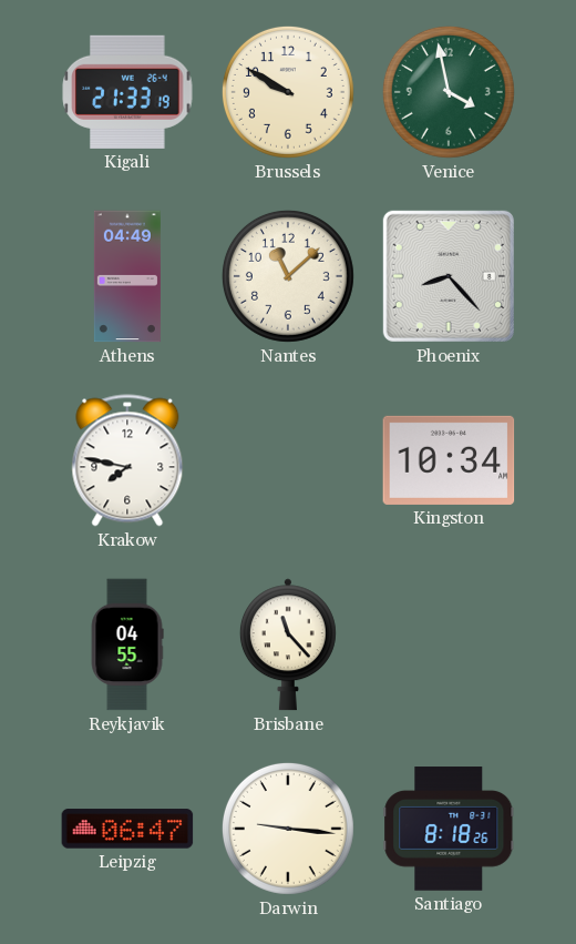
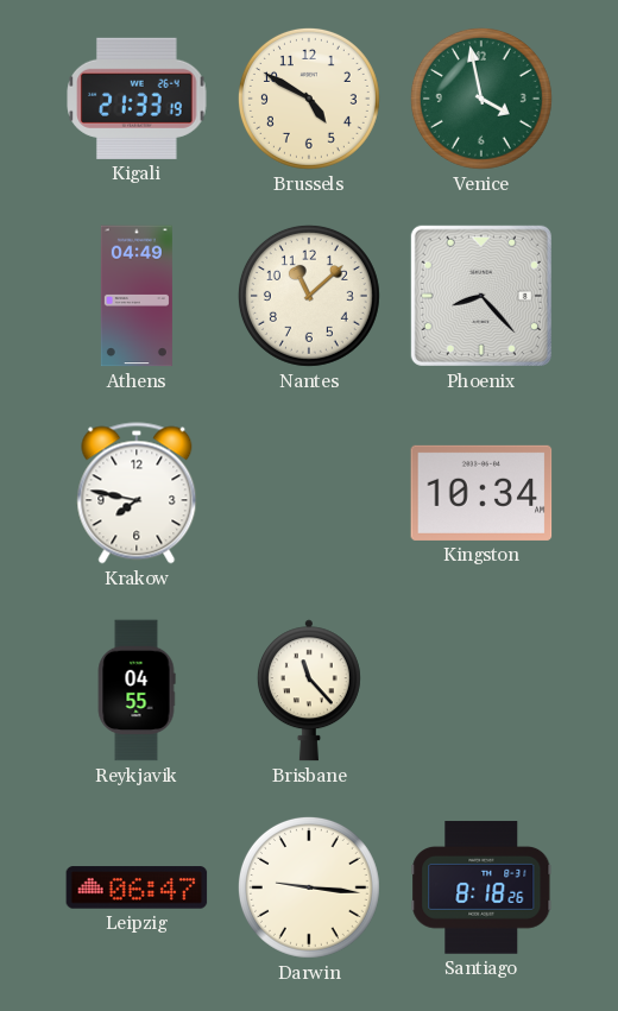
Brussels: 9:50 -> 4:50
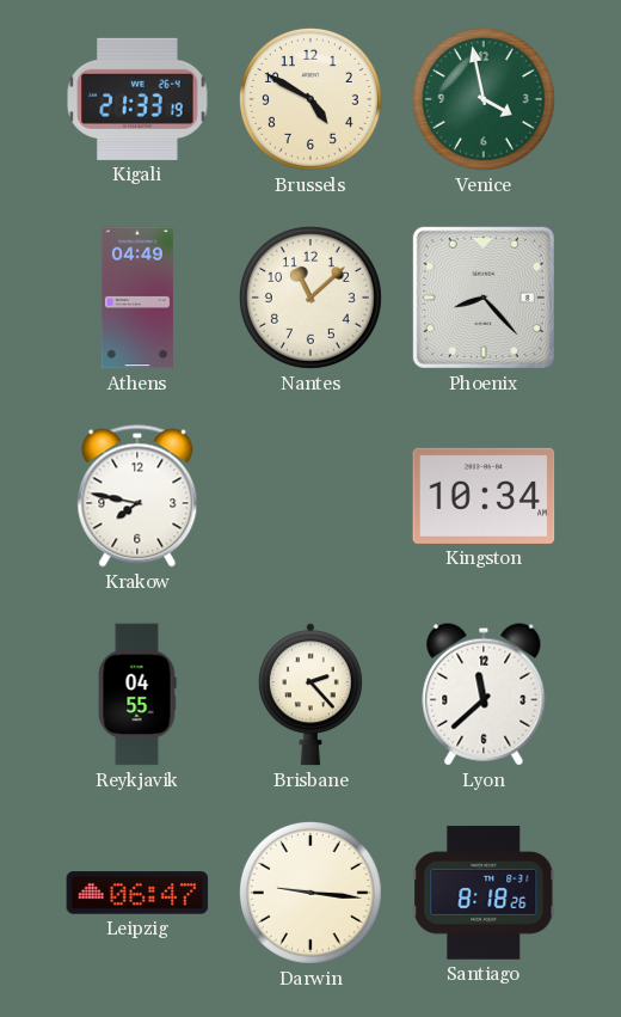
Brisbane: 11:23 -> 2:23
Lyon: none -> 11:38
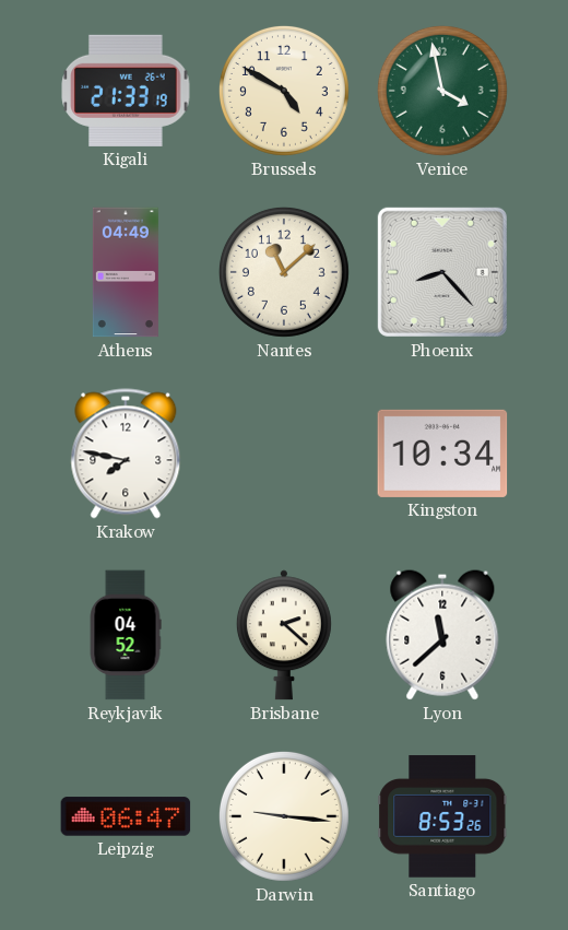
Reykjavik: 04:55 -> 04:52
Brisbane: 2:23 -> 2:22
Santiago: 8:18 -> 8:53
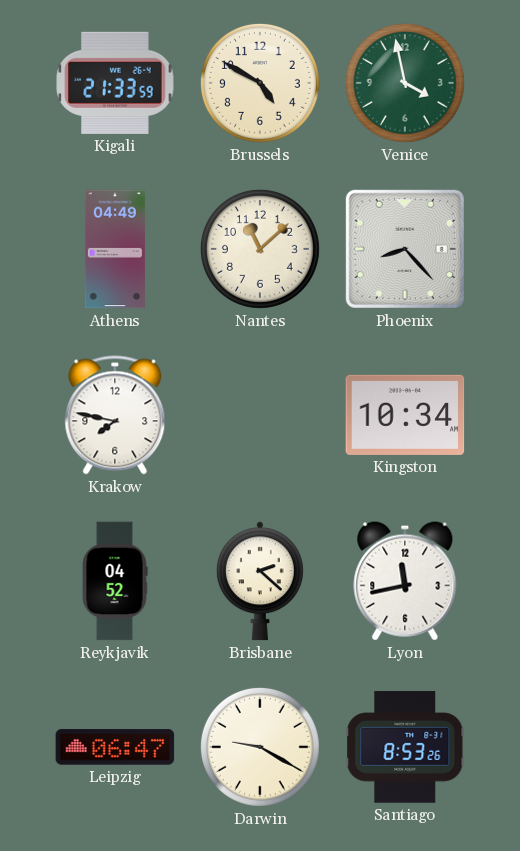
Kigali: 21:33:19 -> 21:33:59
Lyon: 11:38 -> 11:43
Darwin: 9:16 -> 9:20
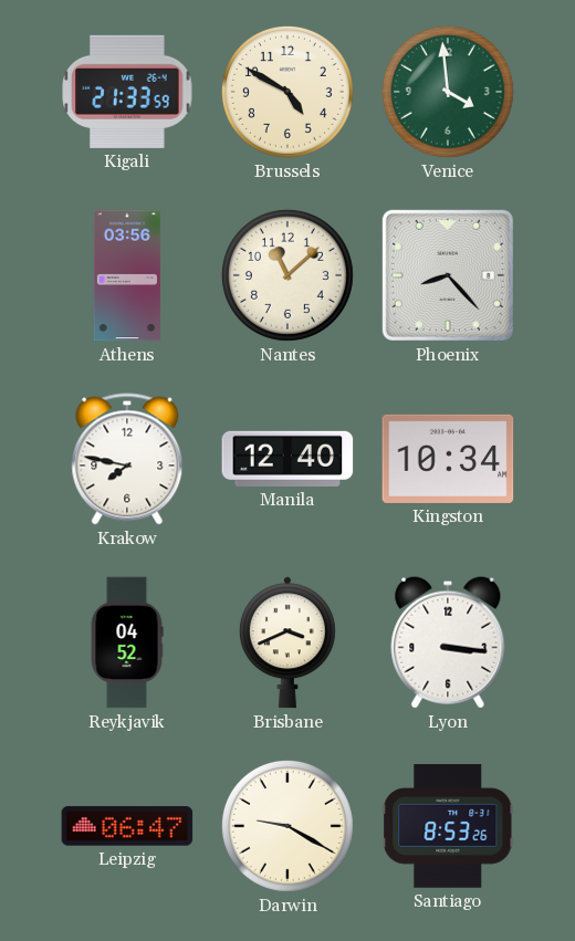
Venice: 3:58 -> 3:59
Athens: 04:49 -> 03:56
Manila: none -> 12:40
Brisbane: 2:22 -> 3:41
Lyon: 11:43 -> 3:16
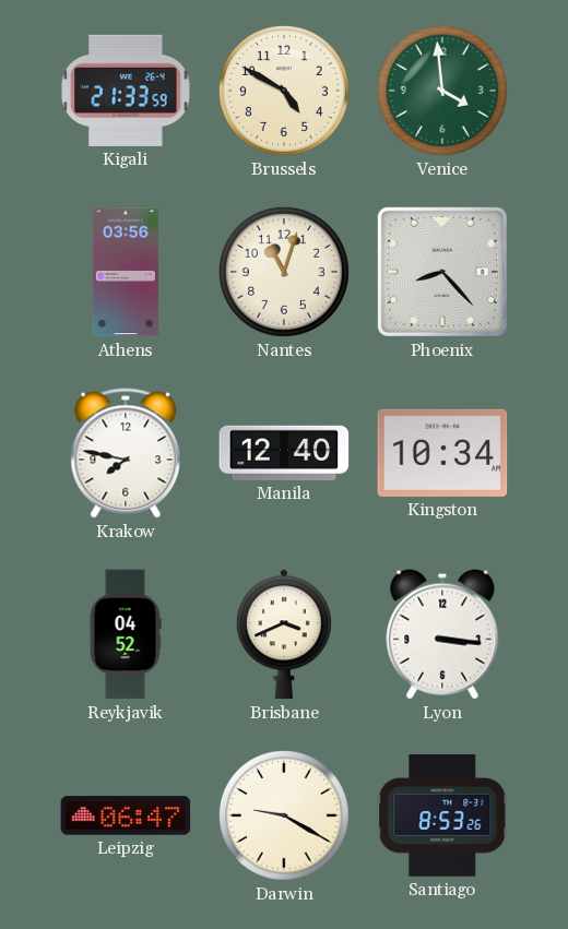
Nantes: 11:08 -> 11:03
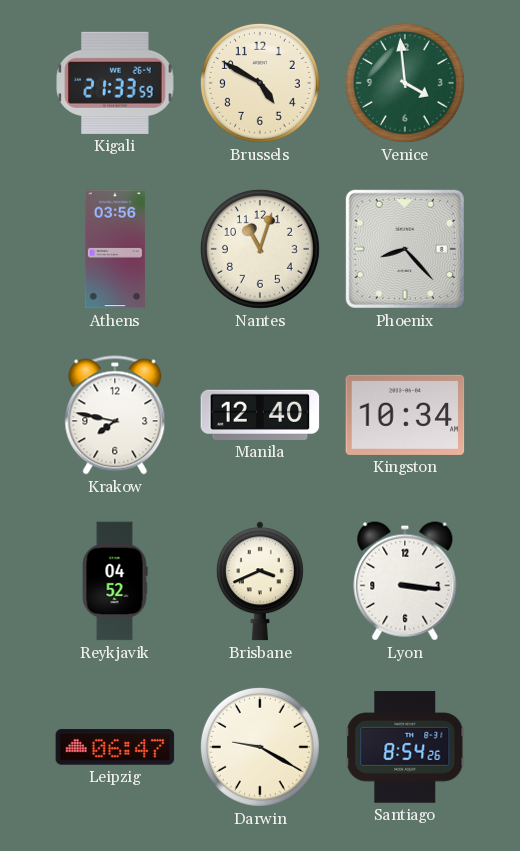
Santiago: 8:53 -> 8:54
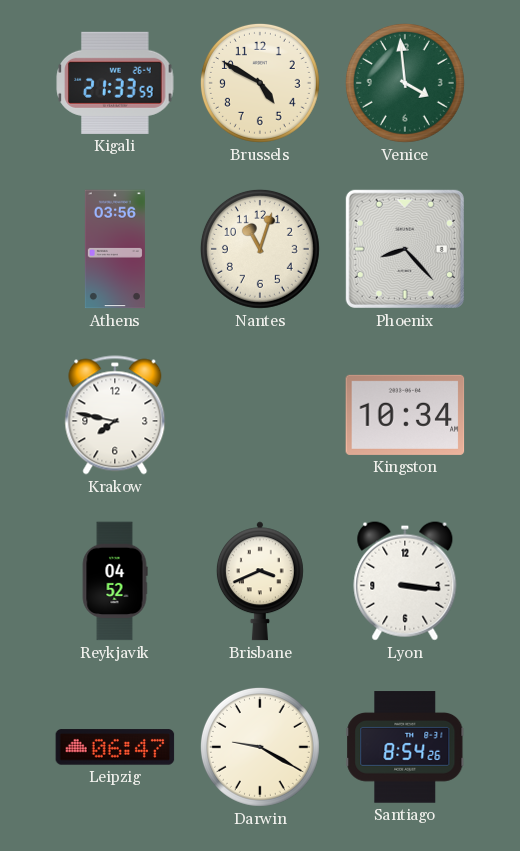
Manila: 12:40 -> none
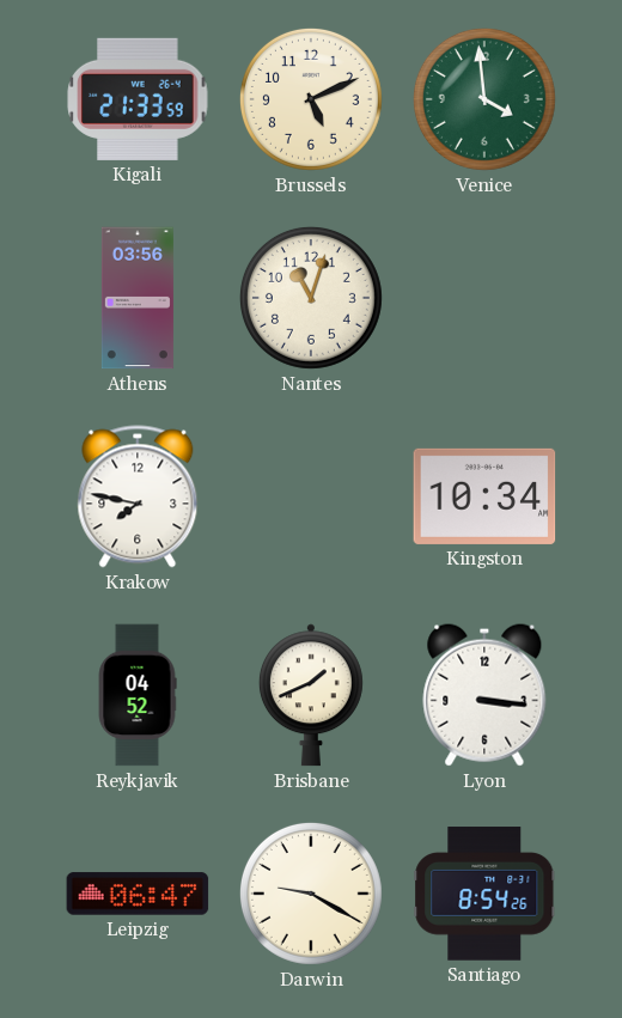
Brussels: 4:50 -> 5:11
Phoenix: 8:23 -> none
Brisbane: 3:41 -> 1:41
